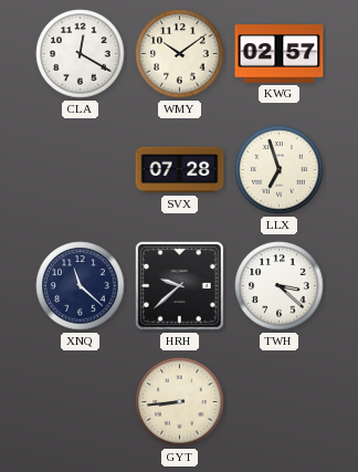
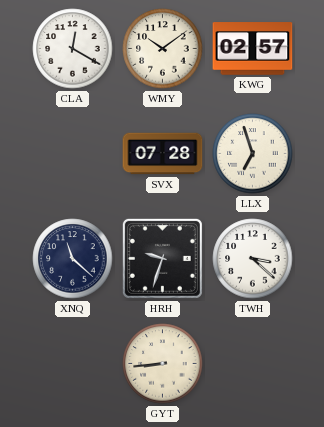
HRH: 9:38 -> 9:33
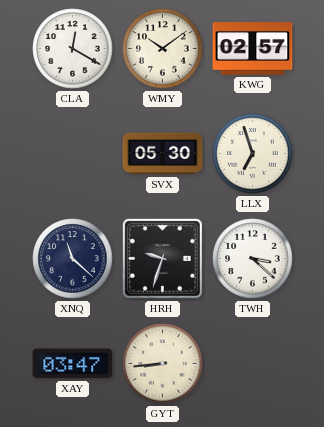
SVX: 07:28 -> 05:30
XAY: none -> 03:47
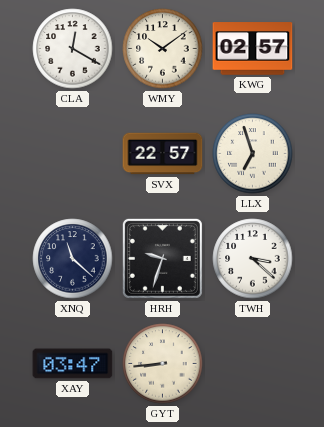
SVX: 05:30 -> 22:57
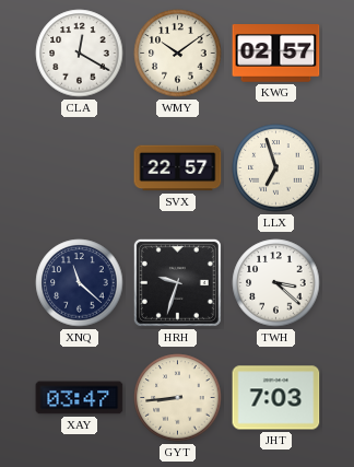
JHT: none -> 7:03
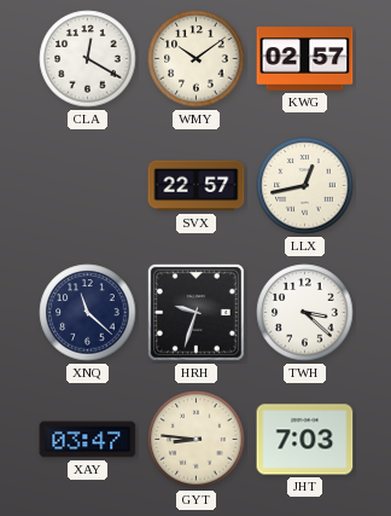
LLX: 6:57 -> 12:43
GYT: 8:44 -> 8:46
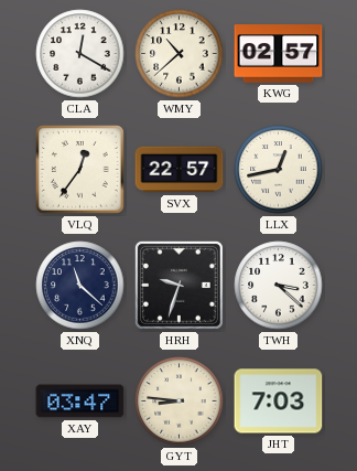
WMY: 10:09 -> 10:38
VLQ: none -> 12:36
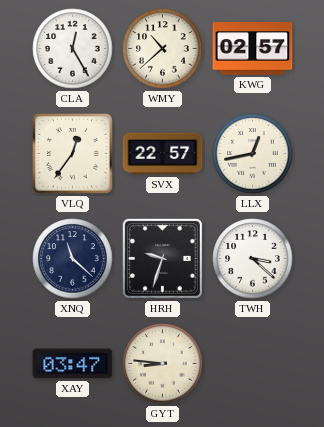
CLA: 12:20 -> 12:25
JHT: 7:03 -> none
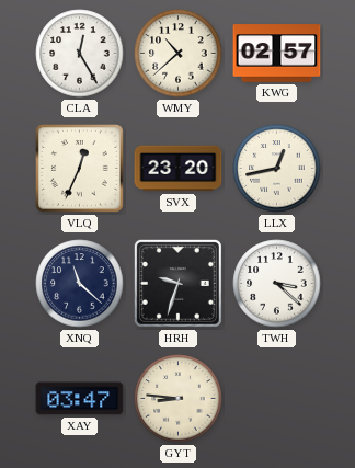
VLQ: 12:36 -> 12:34
SVX: 22:57 -> 23:20
